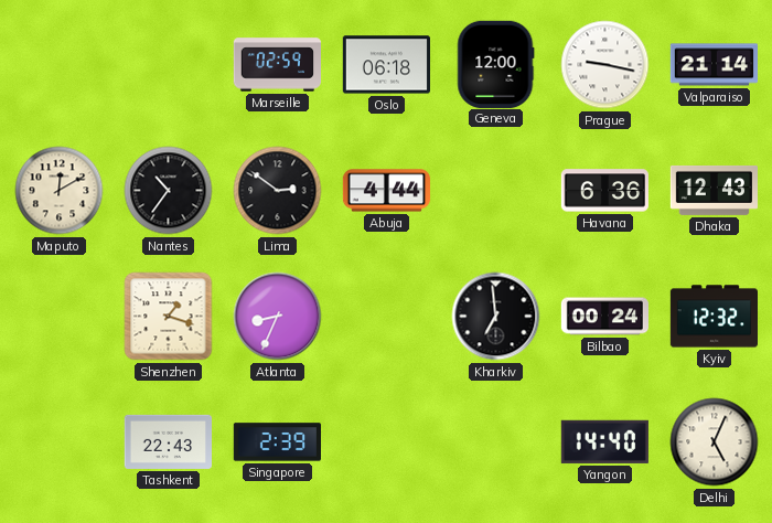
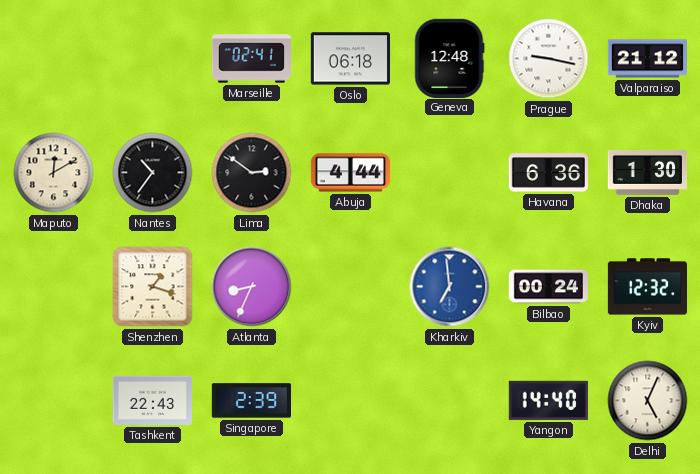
Marseille: 02:59 -> 02:41
Geneva: 12:00 -> 12:48
Valparaiso: 21:14 -> 21:12
Dhaka: 12:43 -> 1:30
Kharkiv dial: black -> blue
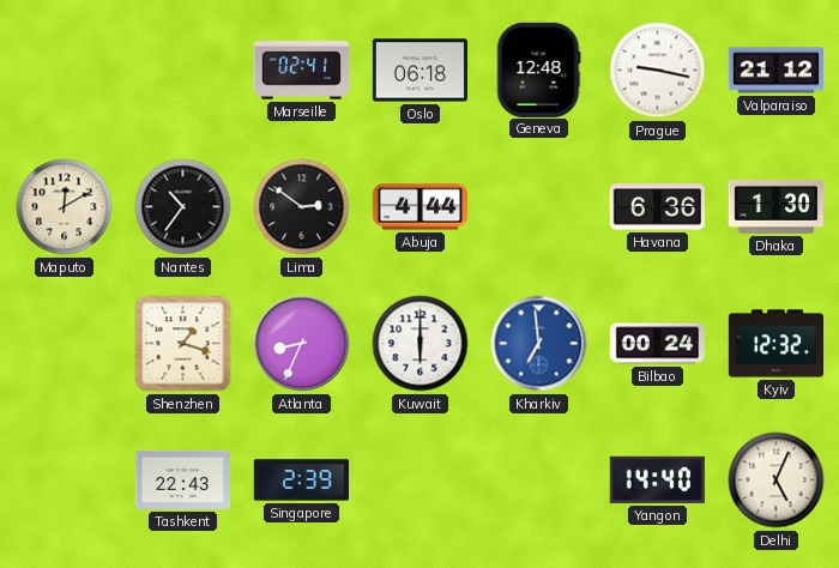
Kuwait: none -> 6:00
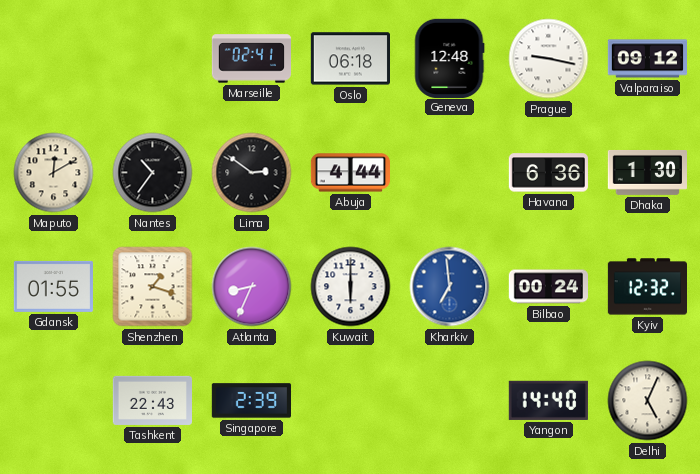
Valparaiso: 21:12 -> 09:12
Gdansk: none -> 01:55
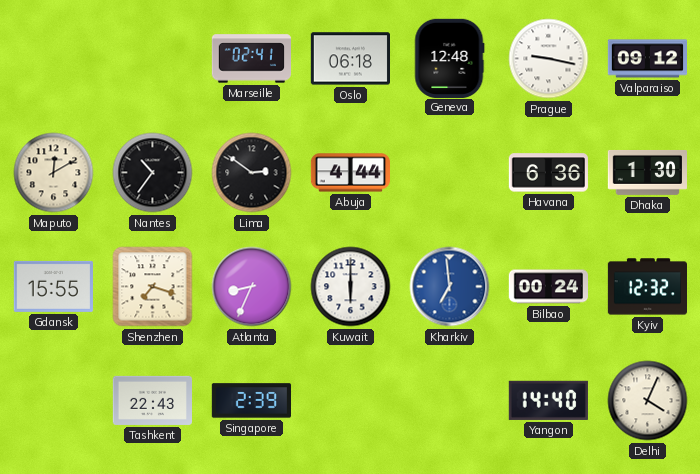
Gdansk: 01:55 -> 15:55
Shenzhen: 1:18 -> 7:18
Delhi: 5:04 -> 4:04
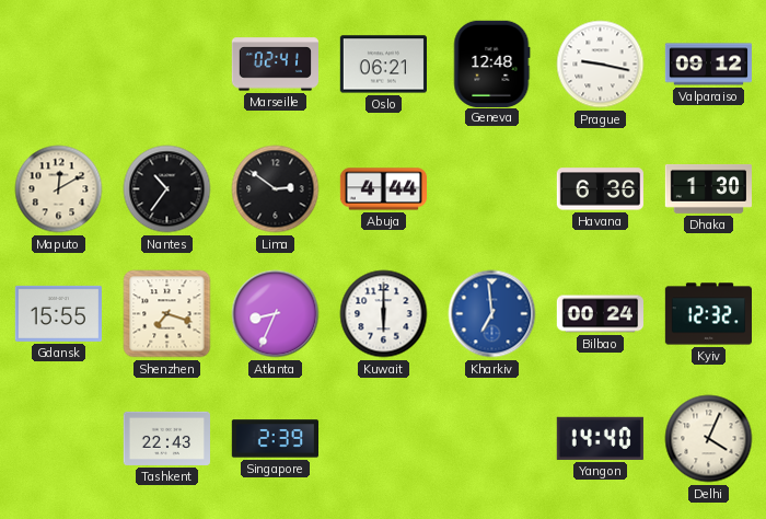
Oslo: 06:18 -> 06:21
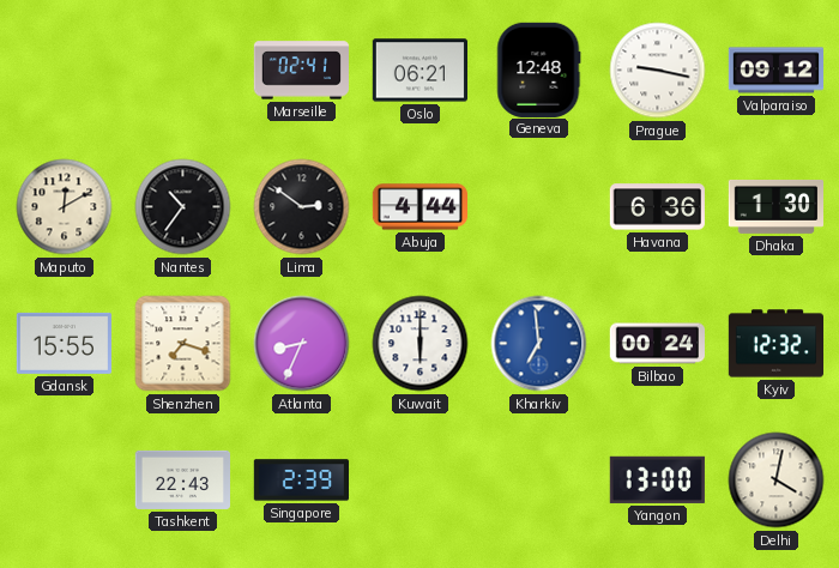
Yangon: 14:40 -> 13:00
Delhi: 4:04 -> 4:02
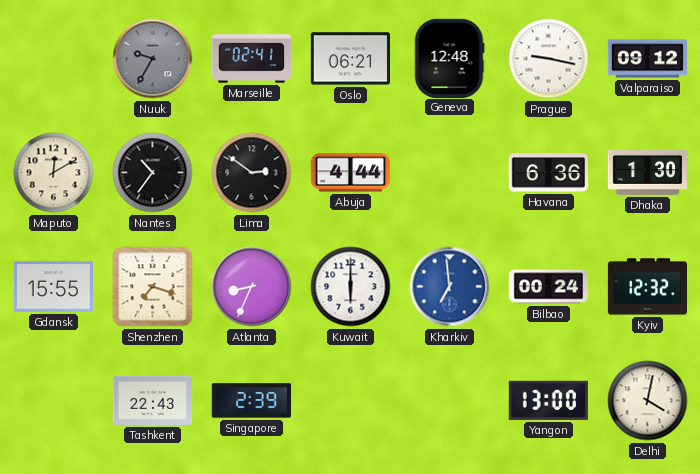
Nuuk: none -> 9:35
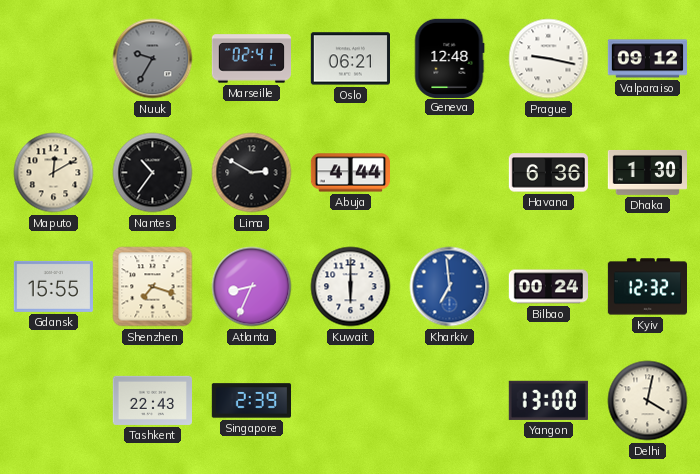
Lima: 2:51 -> 2:50
